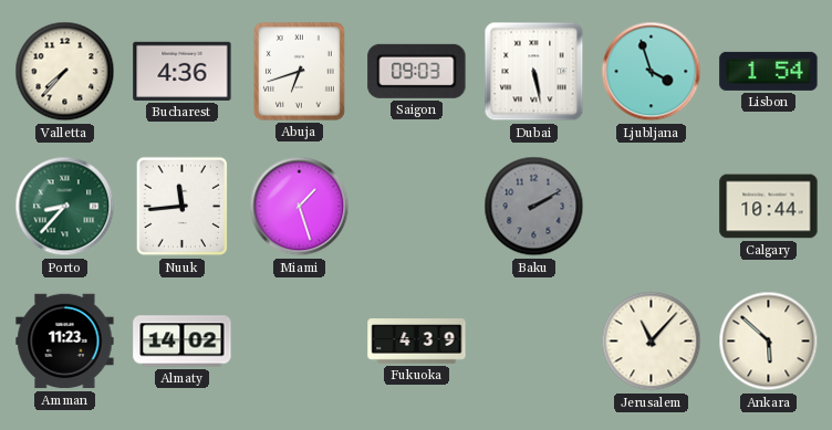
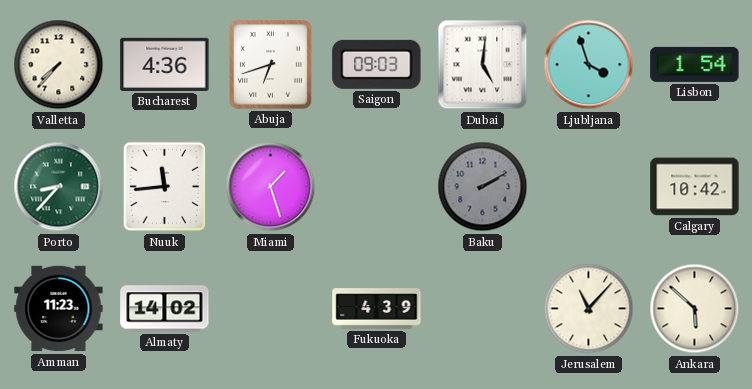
Dubai: 5:28 -> 5:01
Calgary: 10:44 -> 10:42
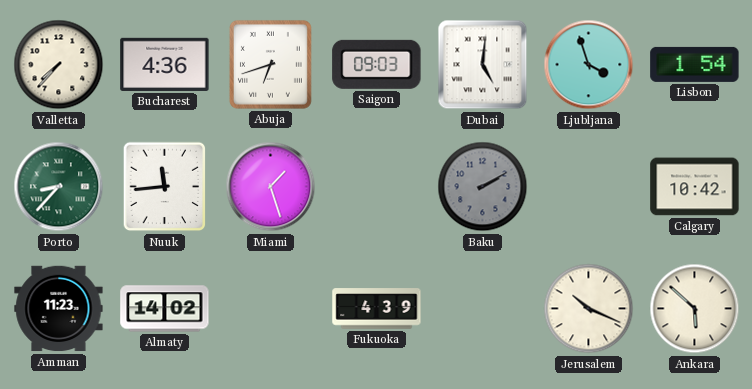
Jerusalem: 11:07 -> 10:19
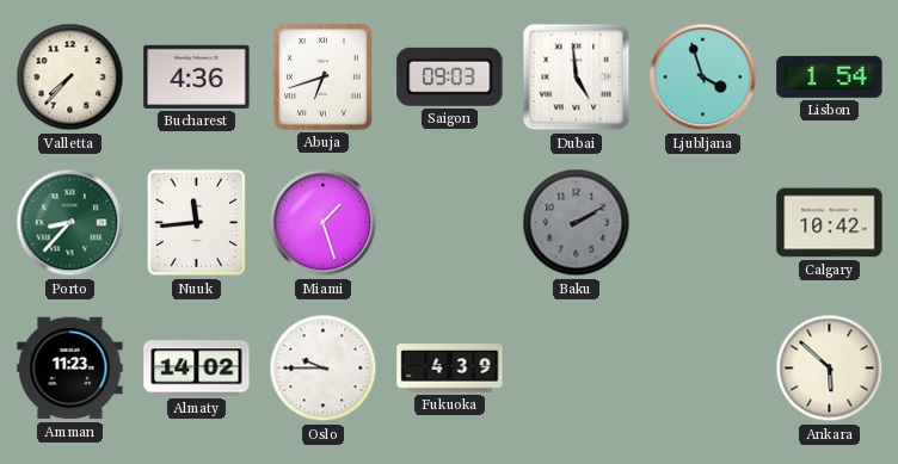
Dubai: 5:01 -> 4:59
Oslo: none -> 9:45
Jerusalem: 10:19 -> none
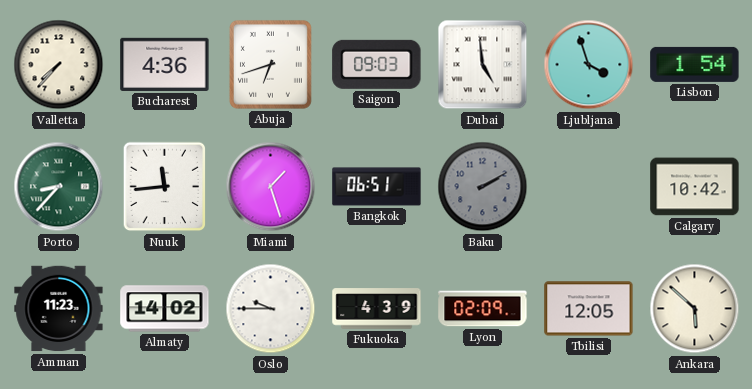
Bangkok: none -> 06:51
Lyon: none -> 02:09
Tbilisi: none -> 12:05
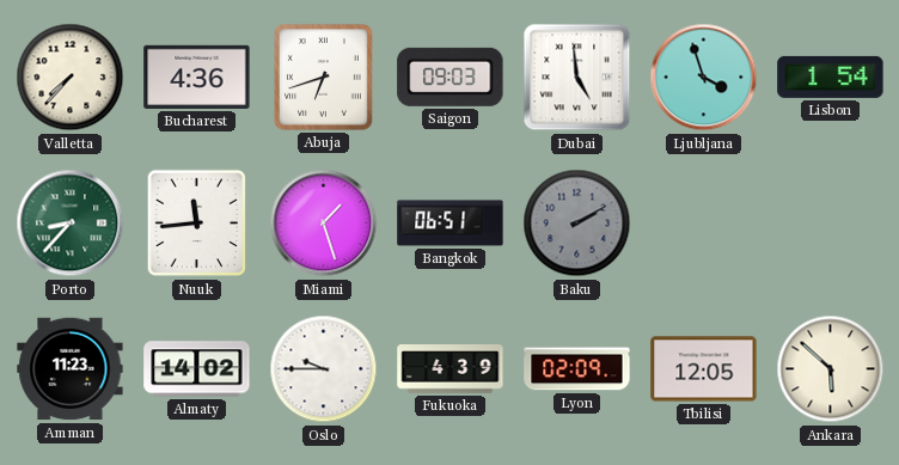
Calgary: 10:42 -> none
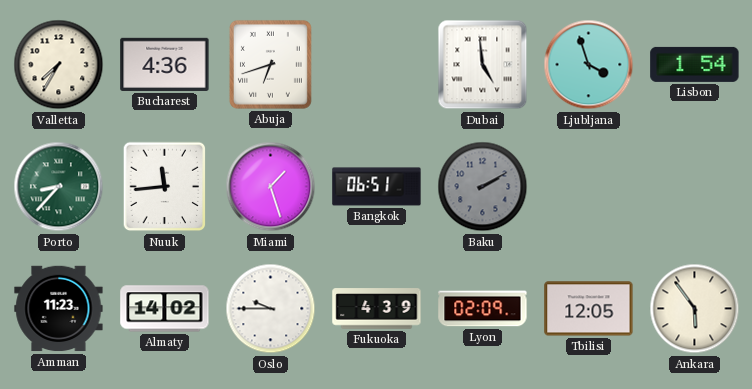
Valletta: 7:37 -> 7:35
Saigon: 09:03 -> none
Ankara: 5:52 -> 5:54
